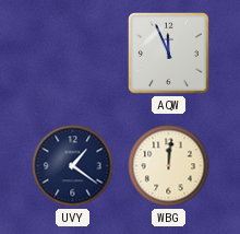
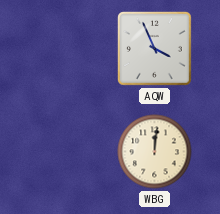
AQW: 11:56 -> 3:56
UVY: 1:21 -> none
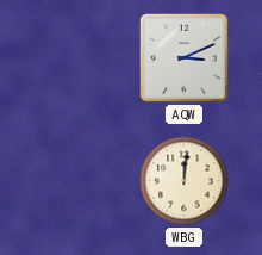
AQW: 3:56 -> 3:11
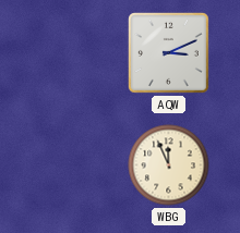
WBG: 12:01 -> 11:56
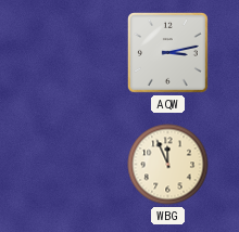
AQW: 3:11 -> 3:13
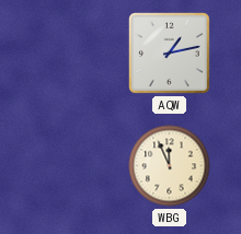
AQW: 3:13 -> 1:13
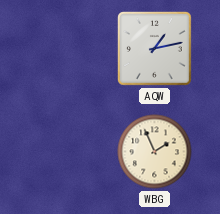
WBG: 11:56 -> 1:56
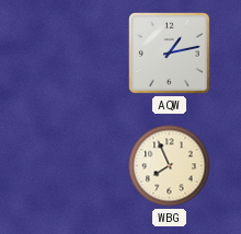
WBG: 1:56 -> 7:56
